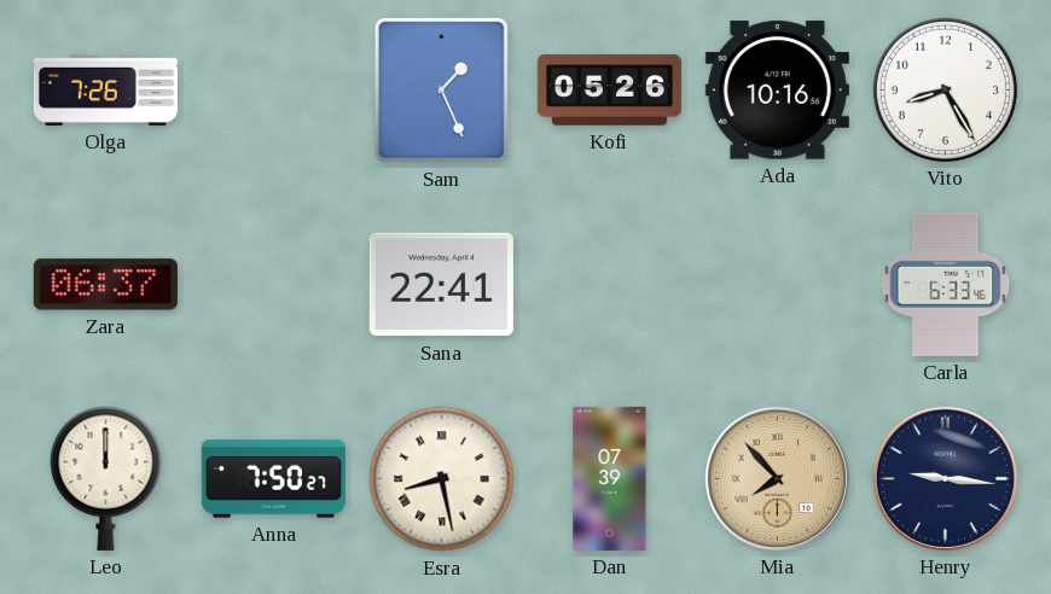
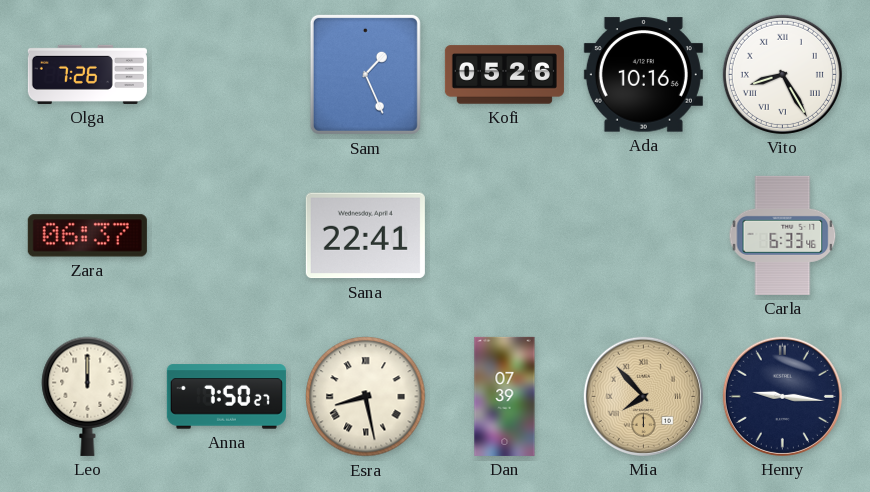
Vito numerals: Arabic -> Roman
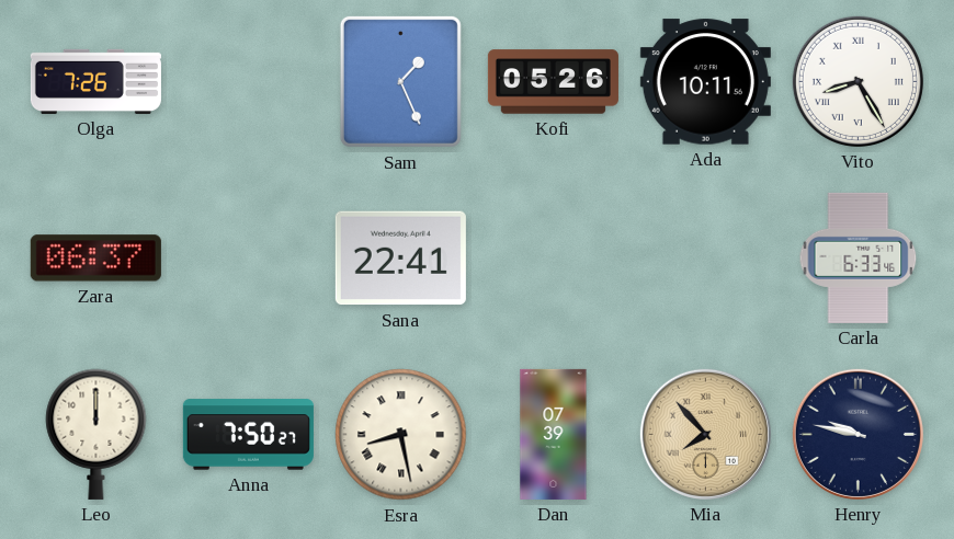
Ada: 10:16 -> 10:11
Henry: 9:16 -> 9:47
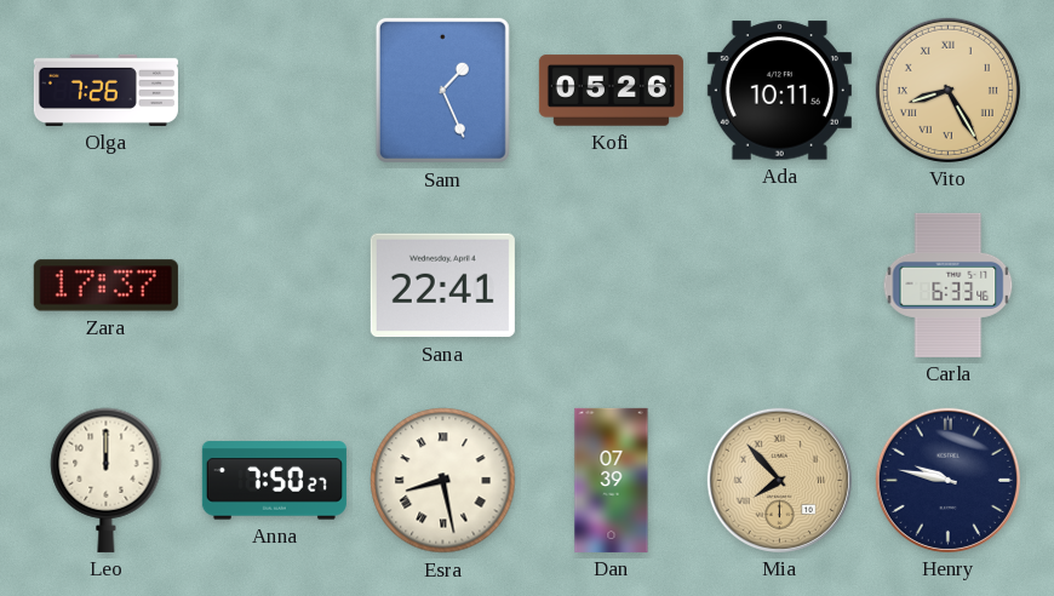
Vito dial: white -> champagne
Zara: 06:37 -> 17:37
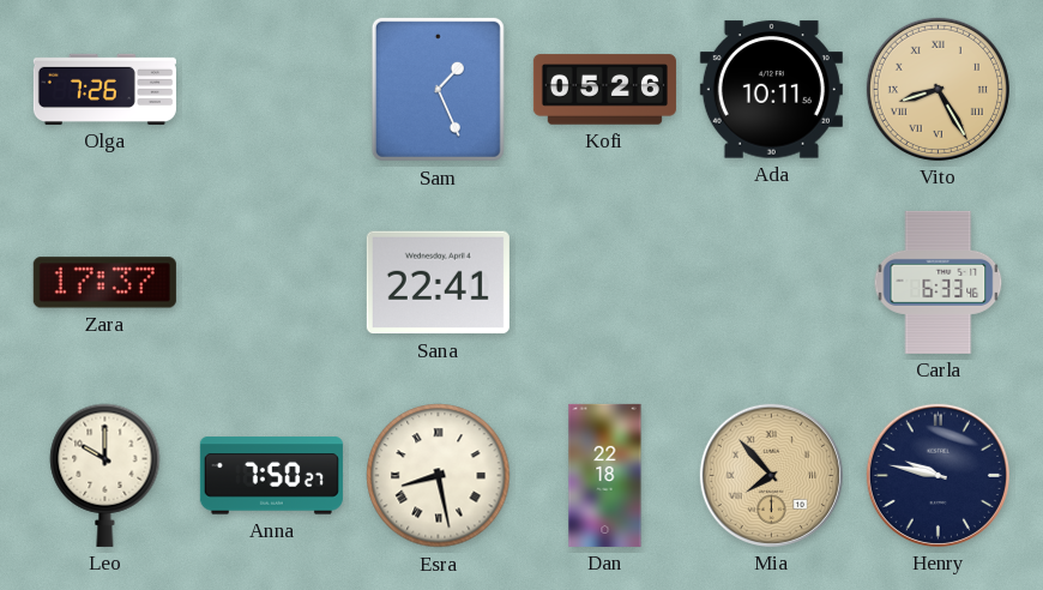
Leo: 12:00 -> 10:00
Dan: 07:39 -> 22:18
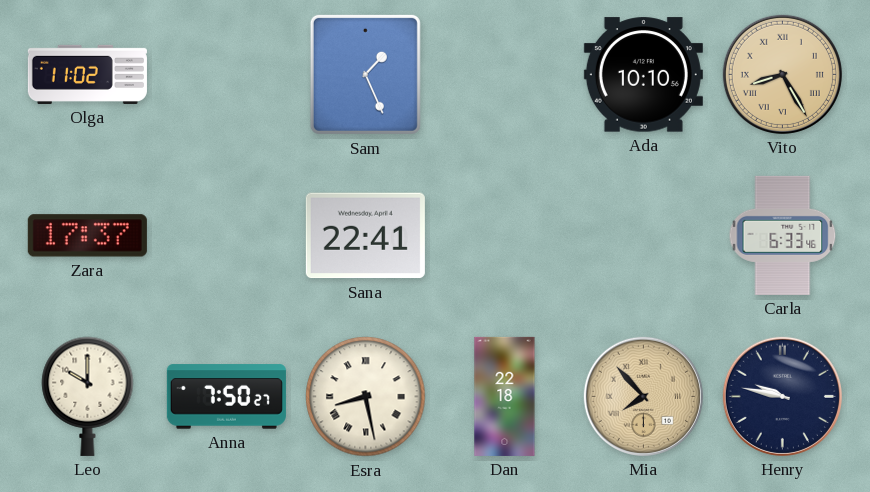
Olga: 7:26 -> 11:02
Kofi: 05:26 -> none
Ada: 10:11 -> 10:10
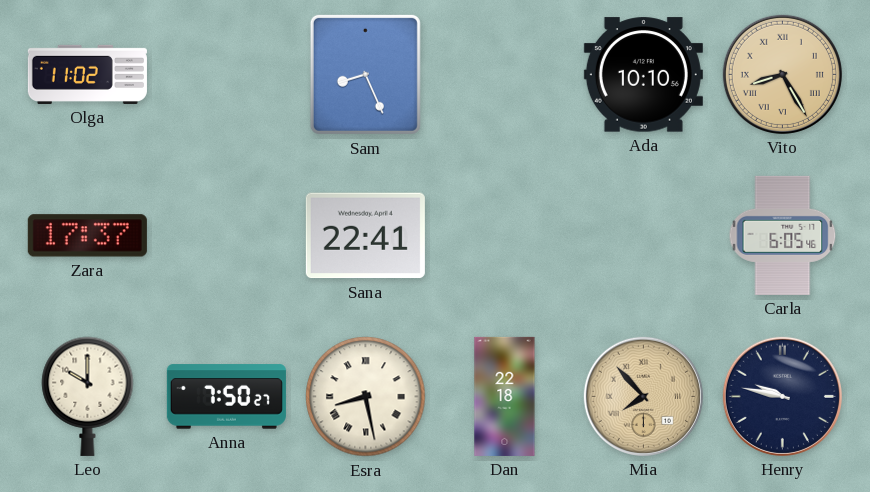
Sam: 1:26 -> 8:26
Carla: 6:33 -> 6:05
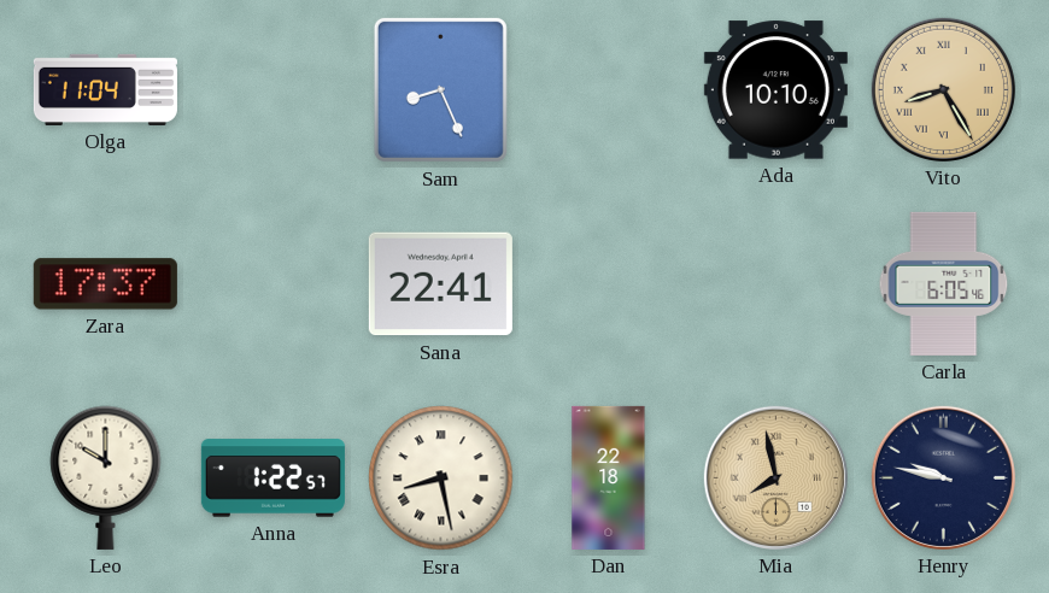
Olga: 11:02 -> 11:04
Anna: 7:50 -> 1:22
Mia: 7:53 -> 7:58
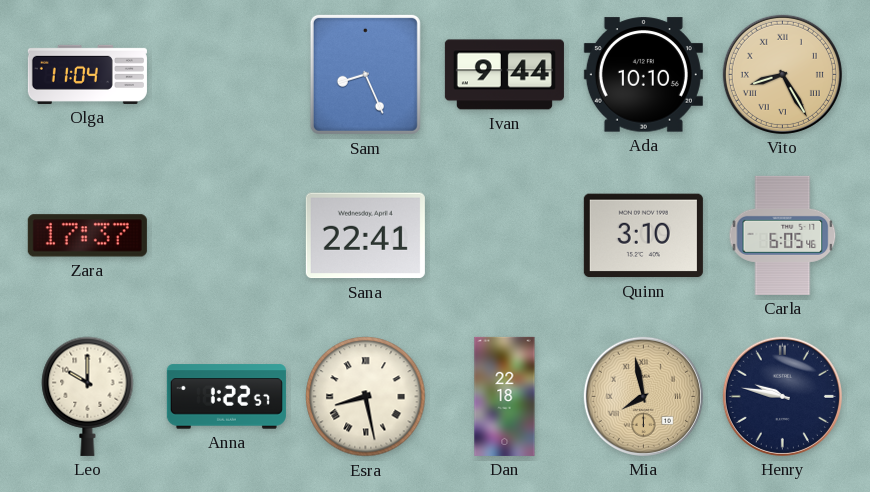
Ivan: none -> 9:44
Quinn: none -> 3:10
